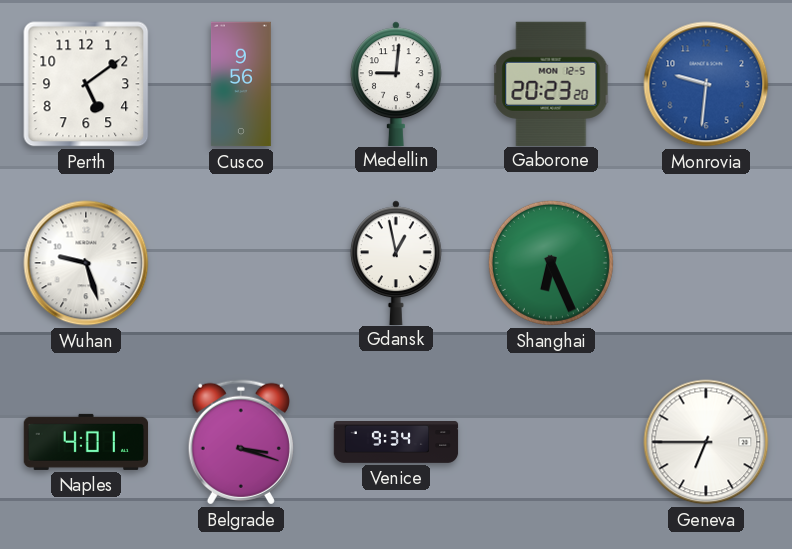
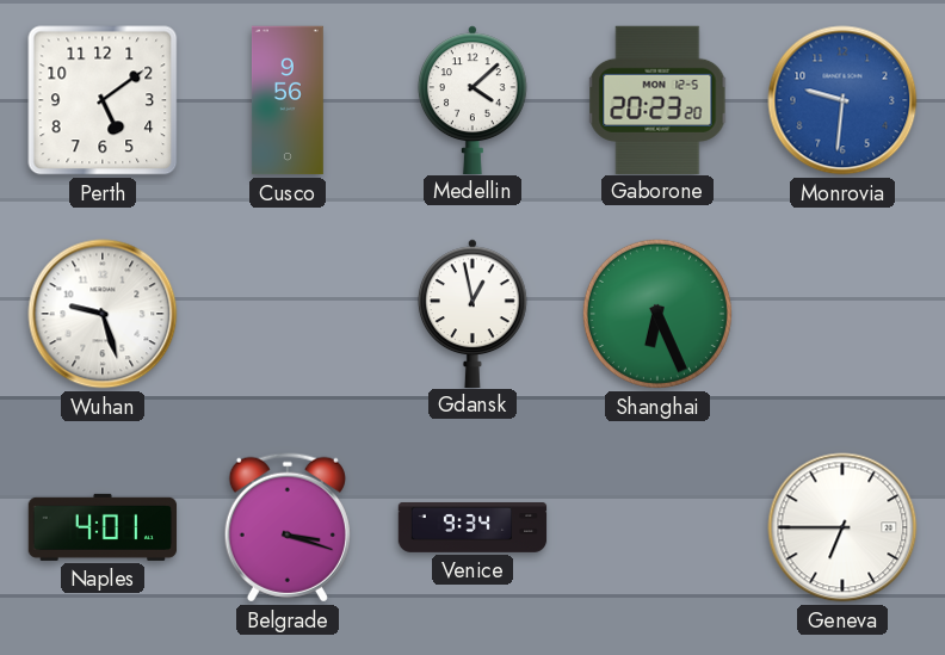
Medellin: 9:01 -> 4:08
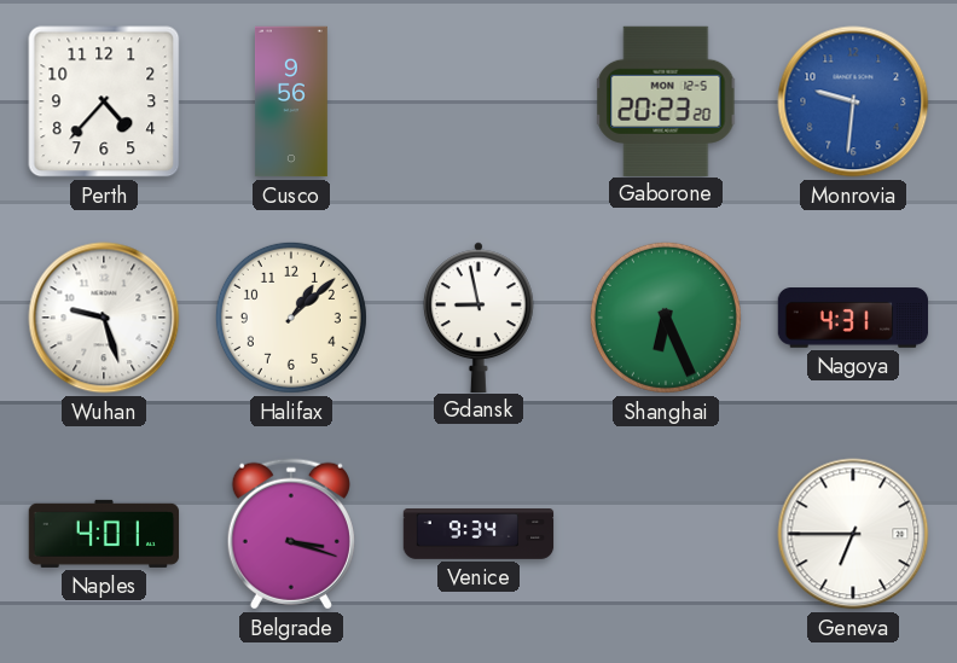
Perth: 5:09 -> 4:37
Medellin: 4:08 -> none
Halifax: none -> 1:08
Gdansk: 12:58 -> 8:58
Nagoya: none -> 4:31
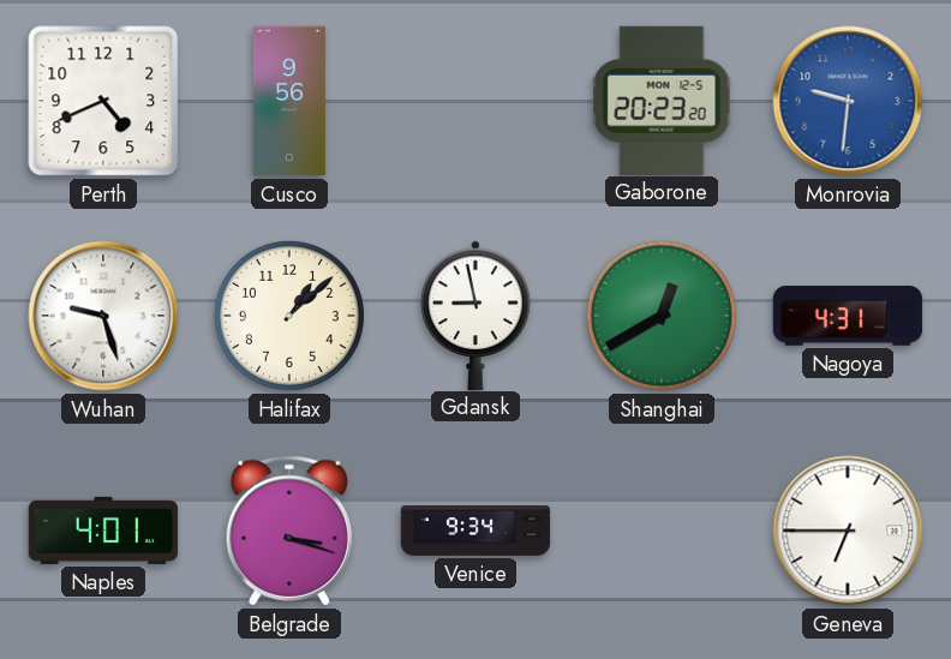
Perth: 4:37 -> 4:41
Shanghai: 6:26 -> 12:40
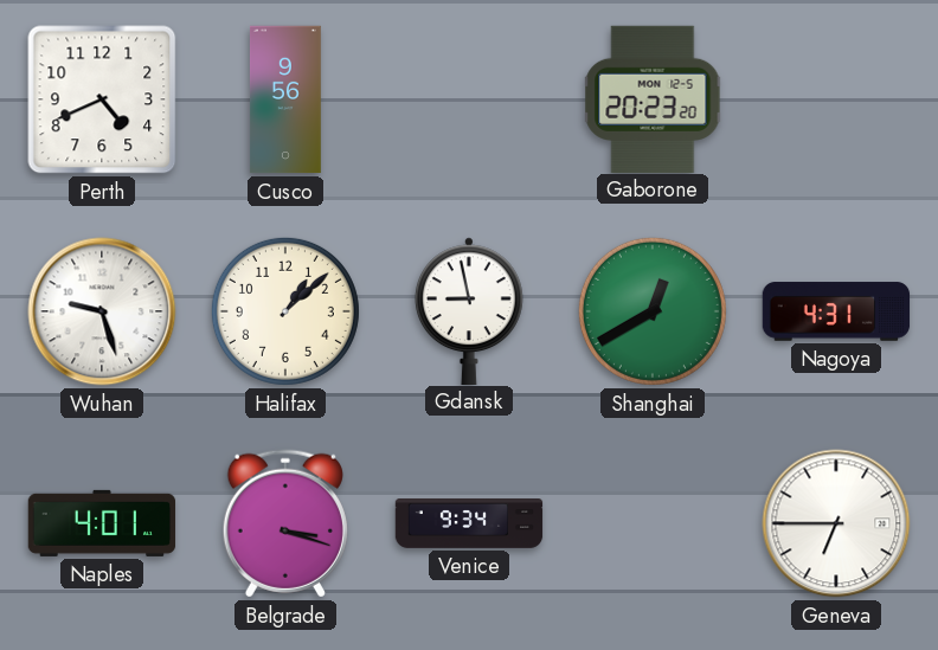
Monrovia: 9:31 -> none
